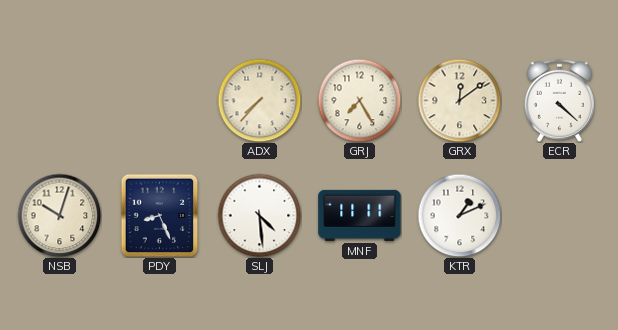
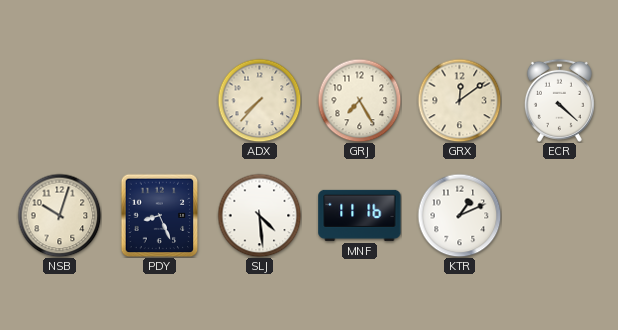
MNF: 11:11 -> 11:16
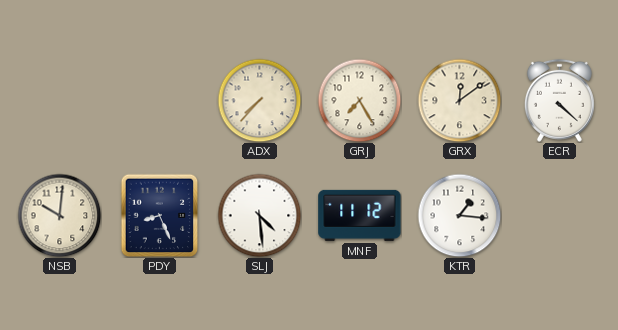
NSB: 10:03 -> 10:01
MNF: 11:16 -> 11:12
KTR: 1:11 -> 1:16
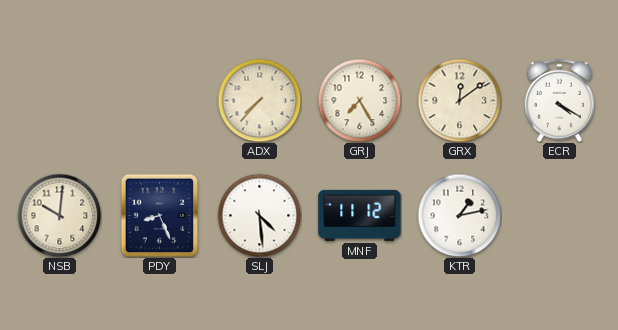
ECR: 4:22 -> 4:20
KTR: 1:16 -> 1:13
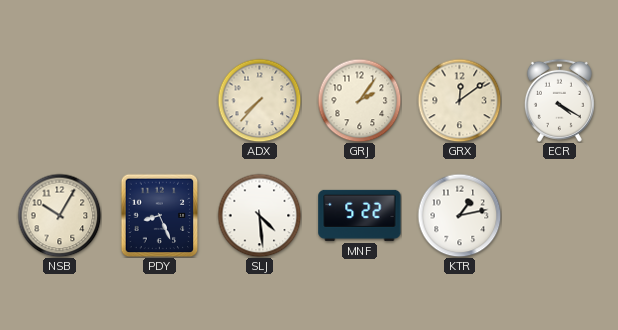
GRJ: 7:25 -> 2:06
NSB: 10:01 -> 10:05
MNF: 11:12 -> 5:22
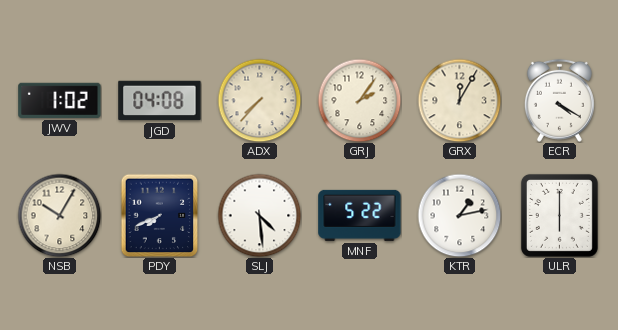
JWV: none -> 1:02
JGD: none -> 04:08
GRX: 12:09 -> 12:05
PDY: 8:26 -> 7:41
ULR: none -> 6:00
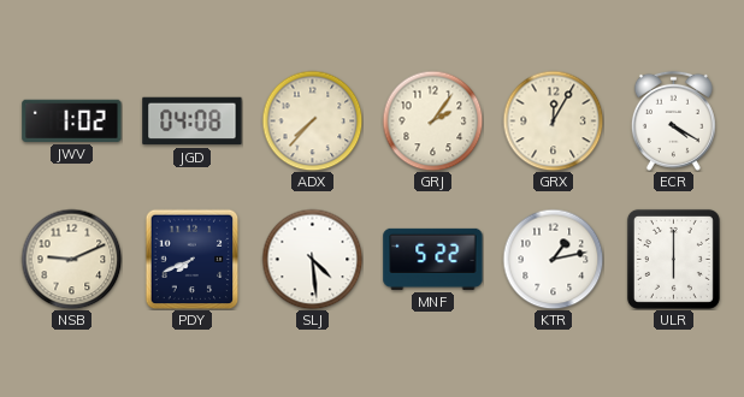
NSB: 10:05 -> 9:11
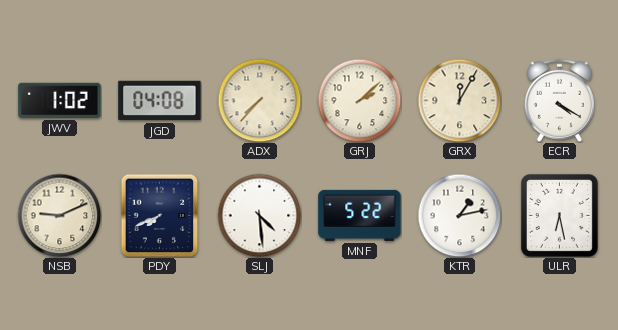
GRJ: 2:06 -> 2:08
ULR: 6:00 -> 6:28
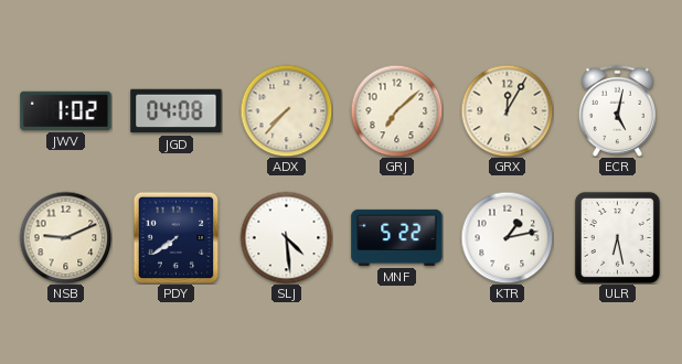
GRJ: 2:08 -> 7:08
ECR: 4:20 -> 5:02
PDY: 7:41 -> 7:39
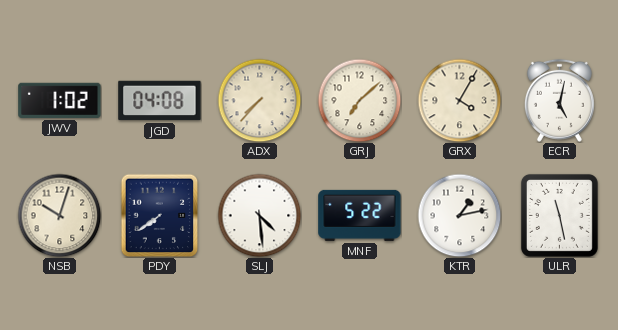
GRX: 12:05 -> 4:05
NSB: 9:11 -> 10:03
ULR: 6:28 -> 11:28
